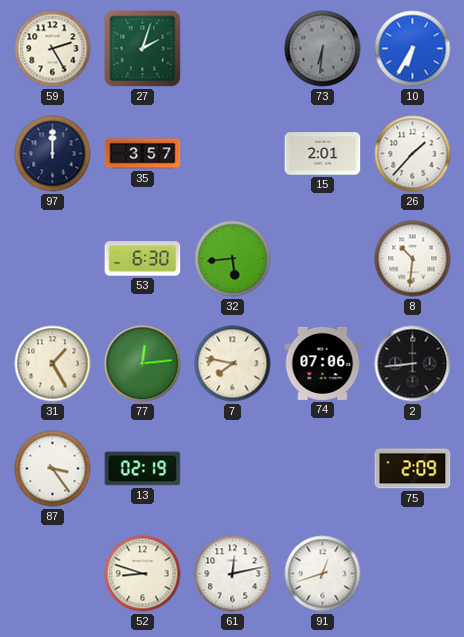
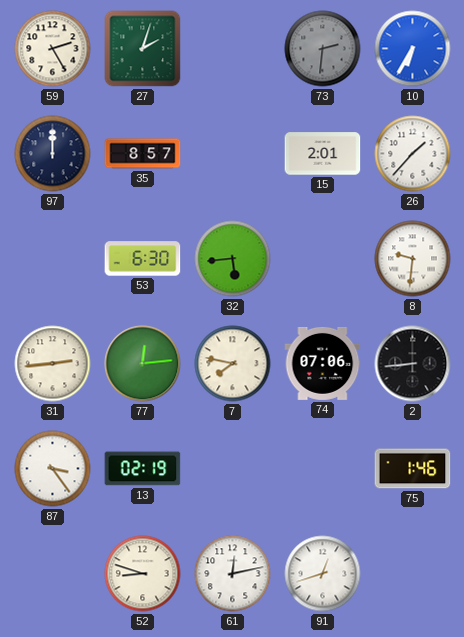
73: 6:31 -> 2:31
35: 3:57 -> 8:57
8: 10:31 -> 9:31
31: 1:25 -> 2:44
75: 2:09 -> 1:46
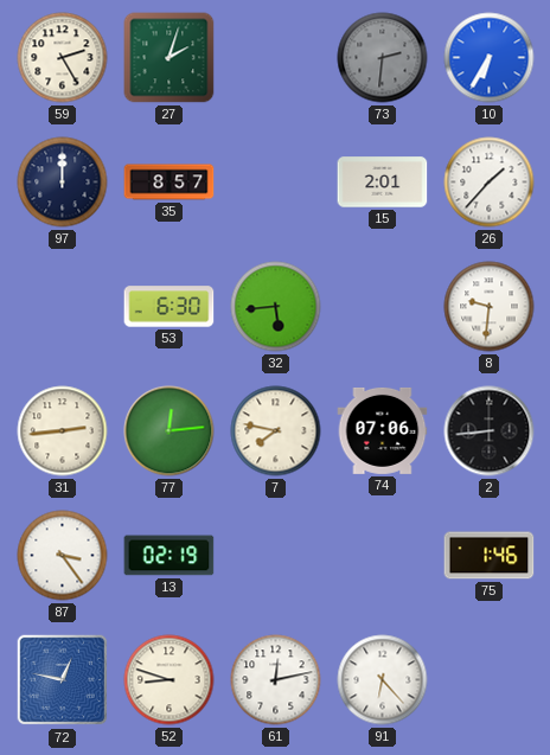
72: none -> 12:47
91: 12:42 -> 6:23
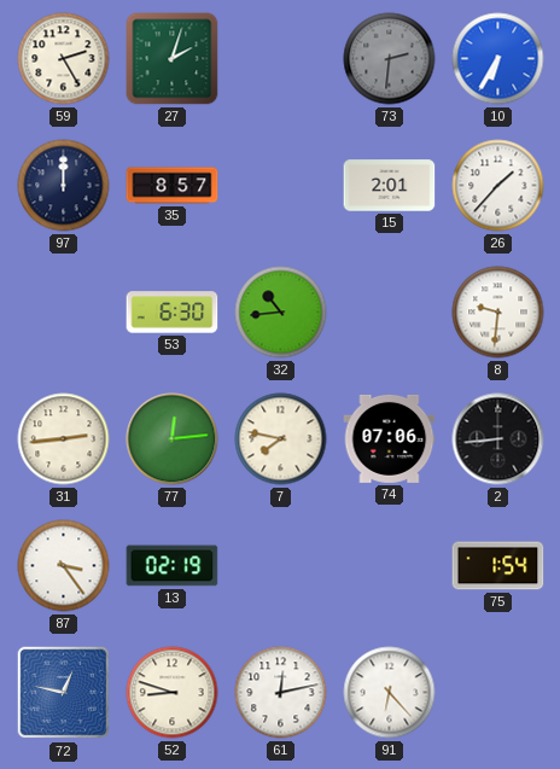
32: 5:44 -> 10:44
75: 1:46 -> 1:54
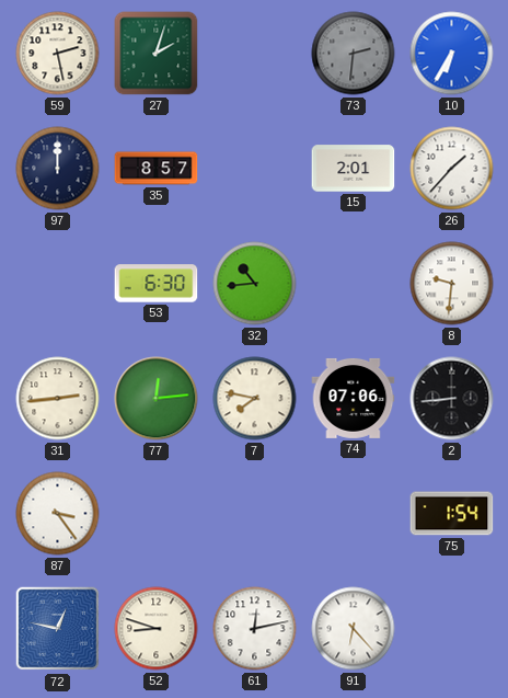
59: 2:25 -> 2:28
13: 02:19 -> none
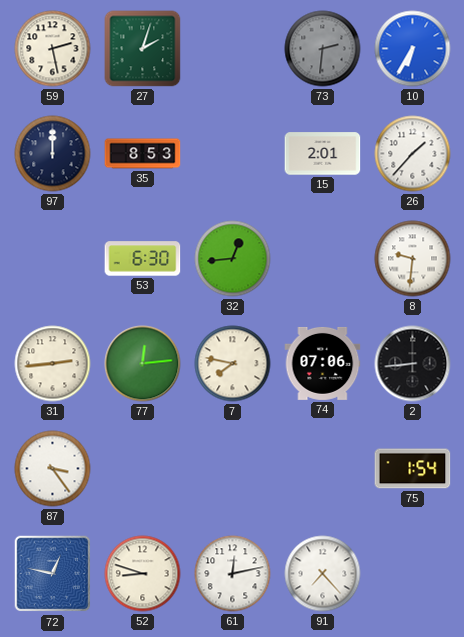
35: 8:57 -> 8:53
32: 10:44 -> 12:44
91: 6:23 -> 7:23
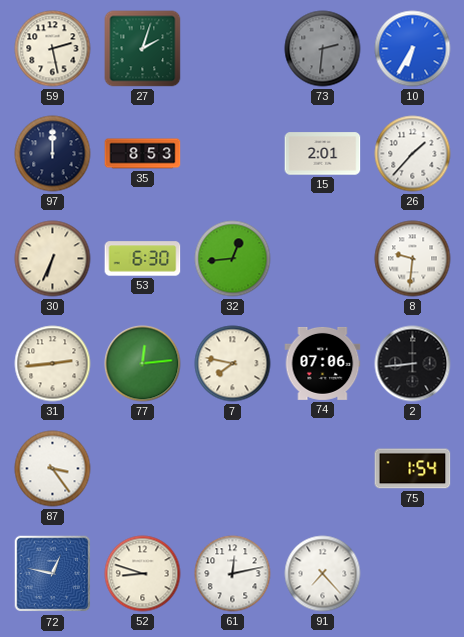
30: none -> 6:34
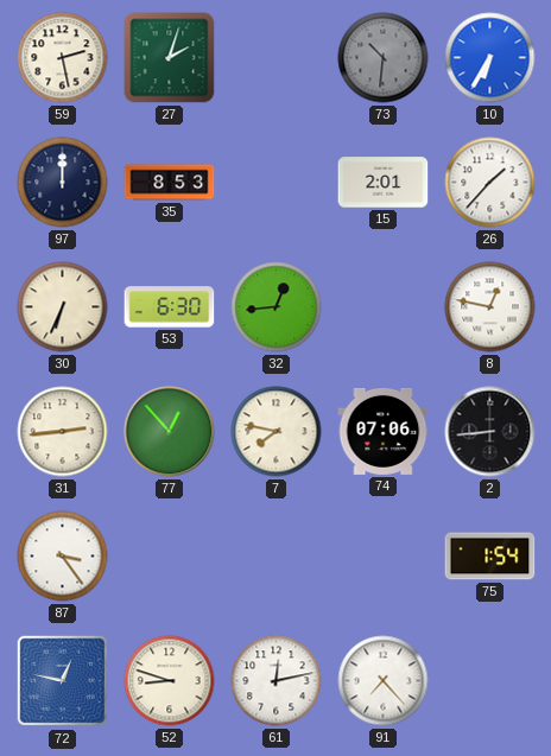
73: 2:31 -> 10:31
8: 9:31 -> 12:47
77: 12:14 -> 12:53
